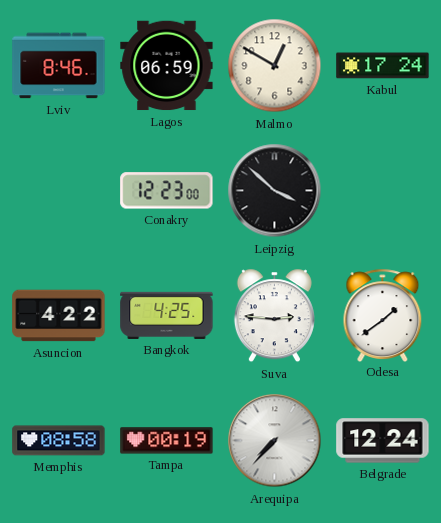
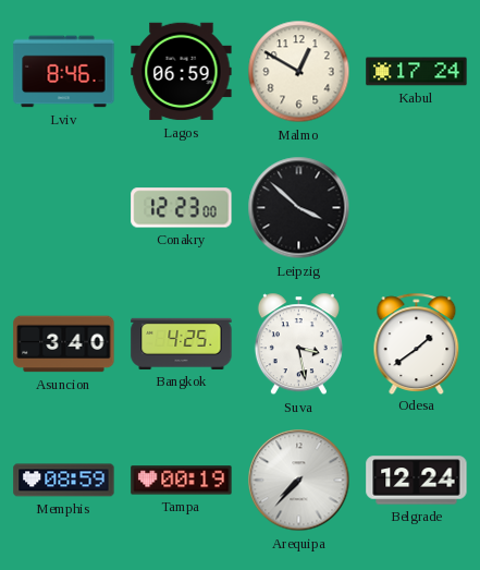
Asuncion: 4:22 -> 3:40
Suva: 2:46 -> 3:28
Memphis: 08:58 -> 08:59
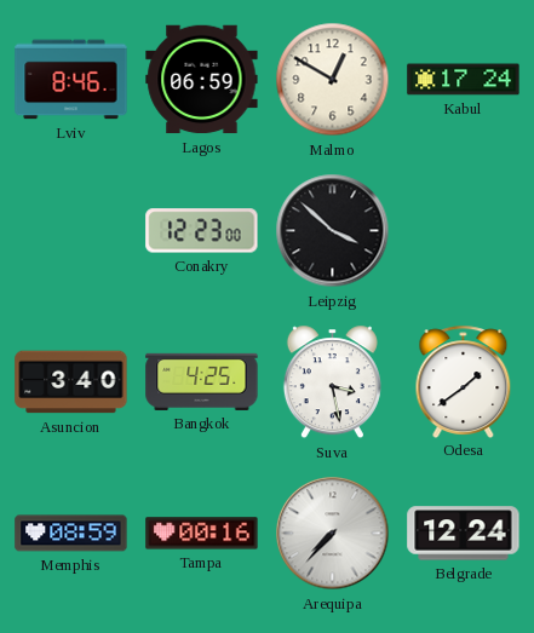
Tampa: 00:19 -> 00:16
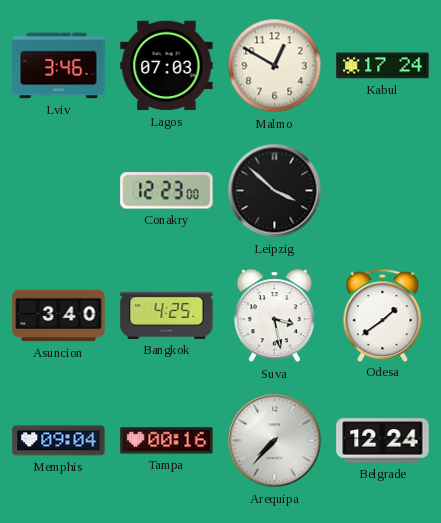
Lviv: 8:46 -> 3:46
Lagos: 06:59 -> 07:03
Memphis: 08:59 -> 09:04
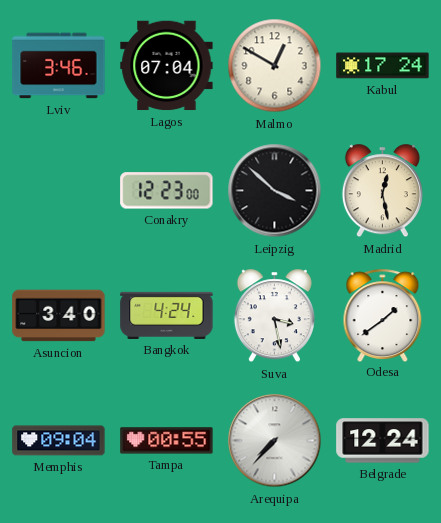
Lagos: 07:03 -> 07:04
Madrid: none -> 12:28
Bangkok: 4:25 -> 4:24
Tampa: 00:16 -> 00:55
